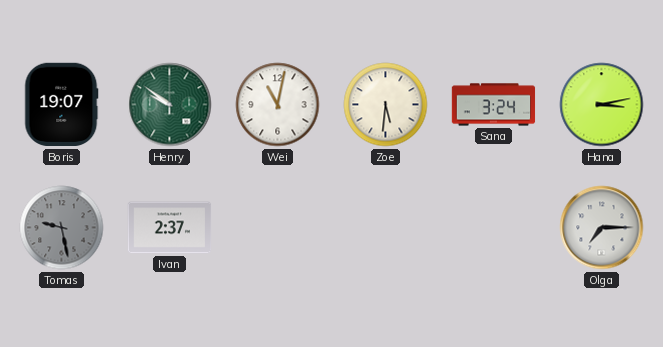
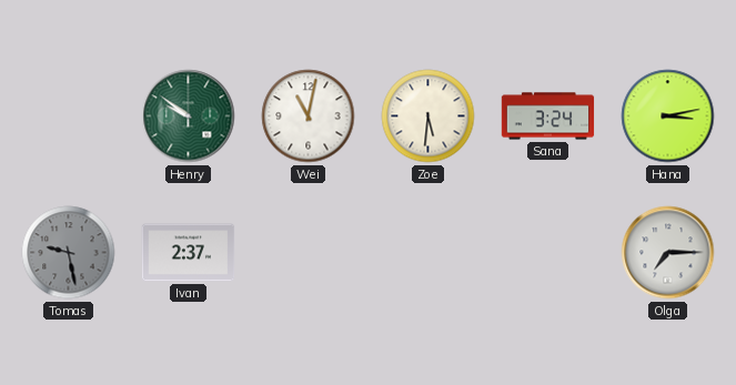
Boris: 19:07 -> none
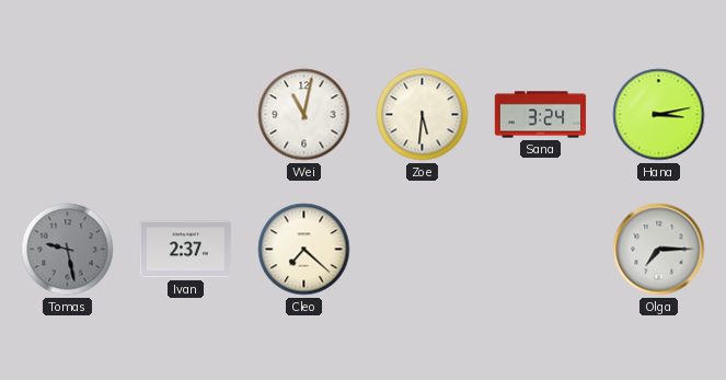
Henry: 9:51 -> none
Cleo: none -> 7:22
